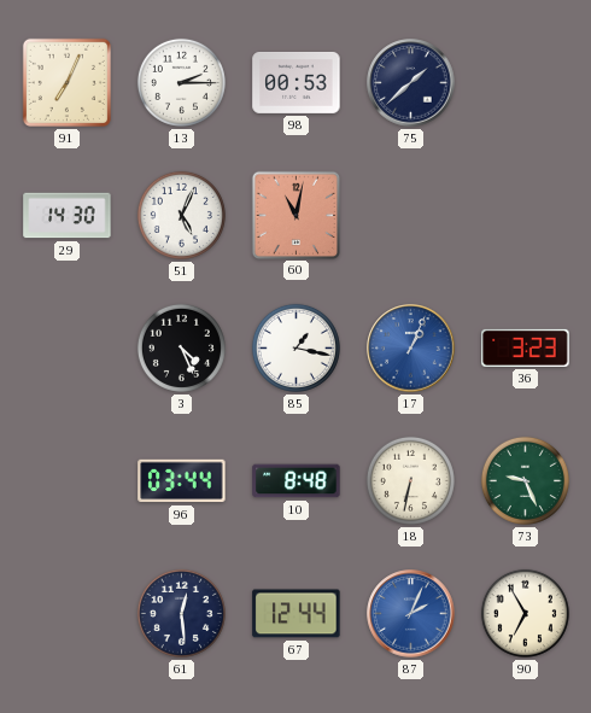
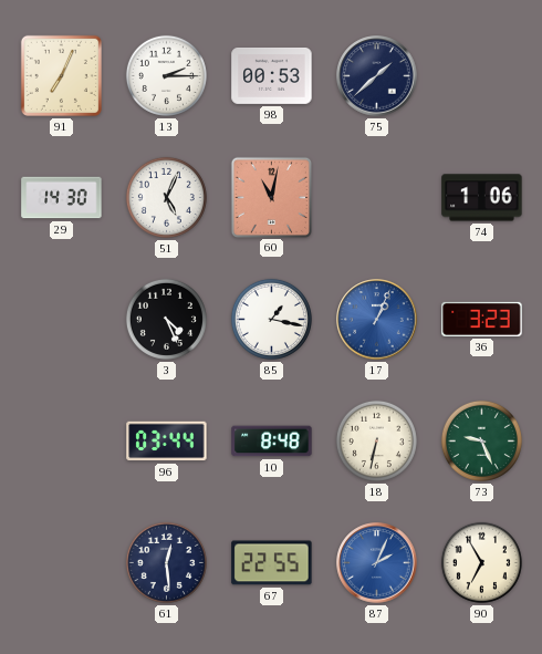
74: none -> 1:06
67: 12:44 -> 22:55
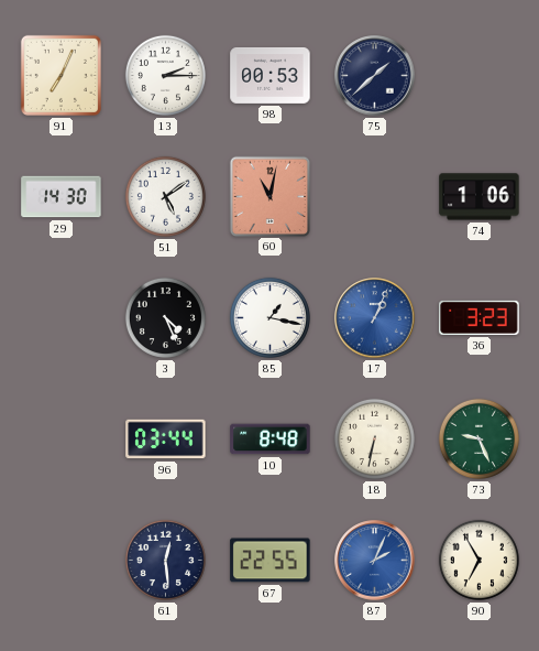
51: 5:04 -> 5:09
